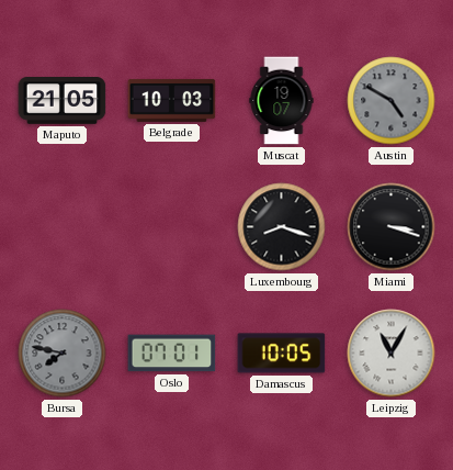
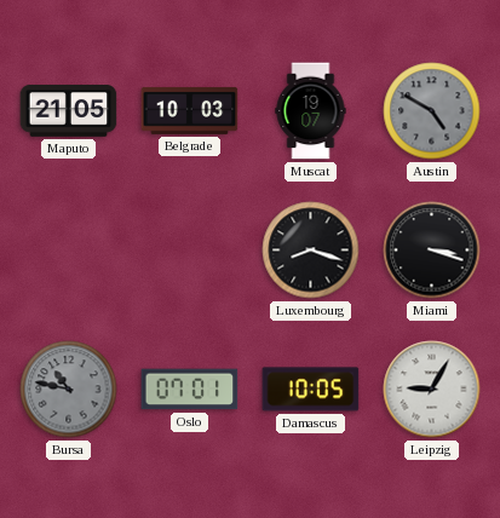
Bursa: 7:47 -> 10:47
Leipzig: 11:05 -> 9:05
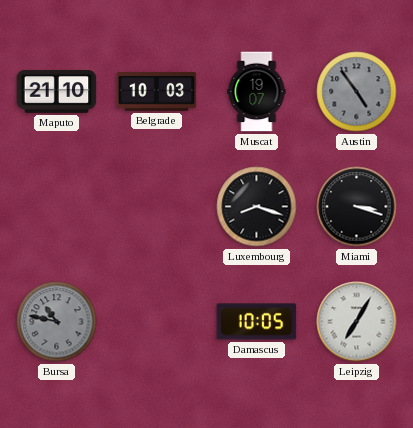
Maputo: 21:05 -> 21:10
Austin: 4:50 -> 4:54
Oslo: 07:01 -> none
Leipzig: 9:05 -> 7:05
